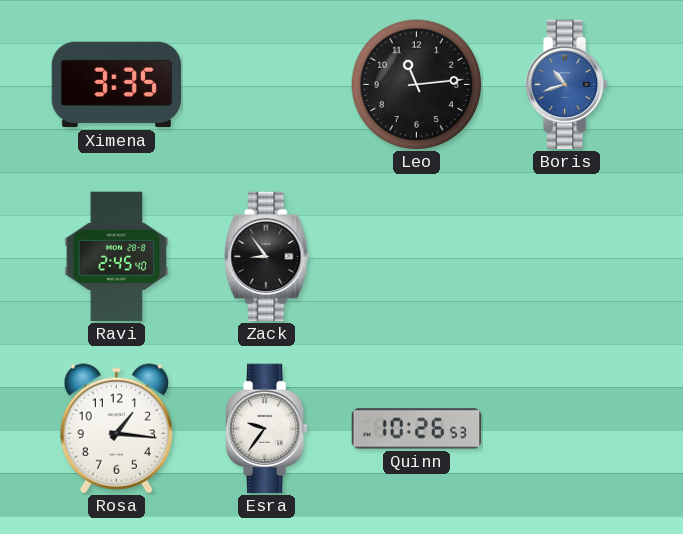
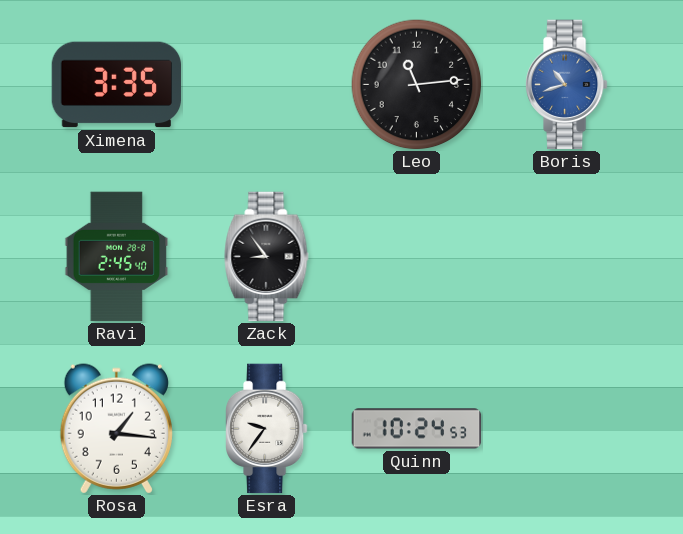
Quinn: 10:26 -> 10:24
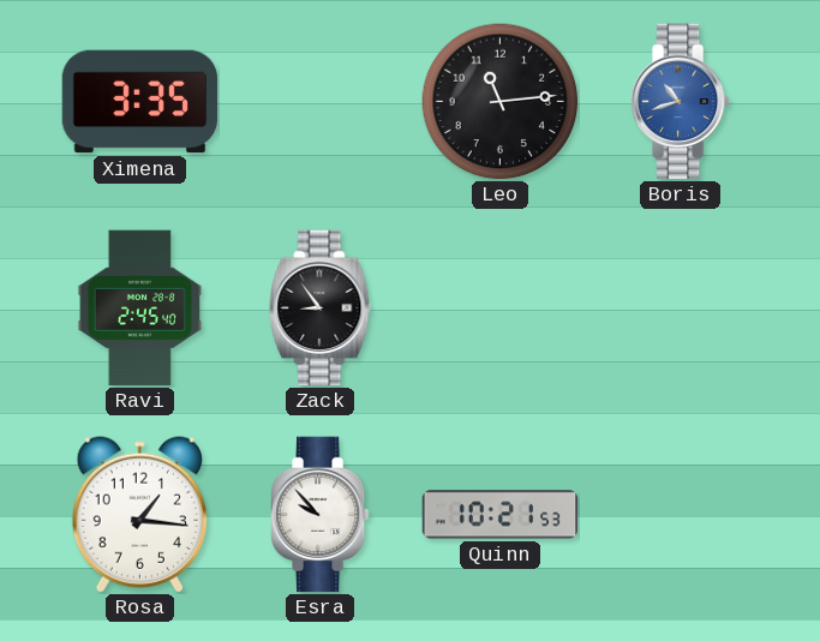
Esra: 9:36 -> 9:53
Quinn: 10:24 -> 10:21
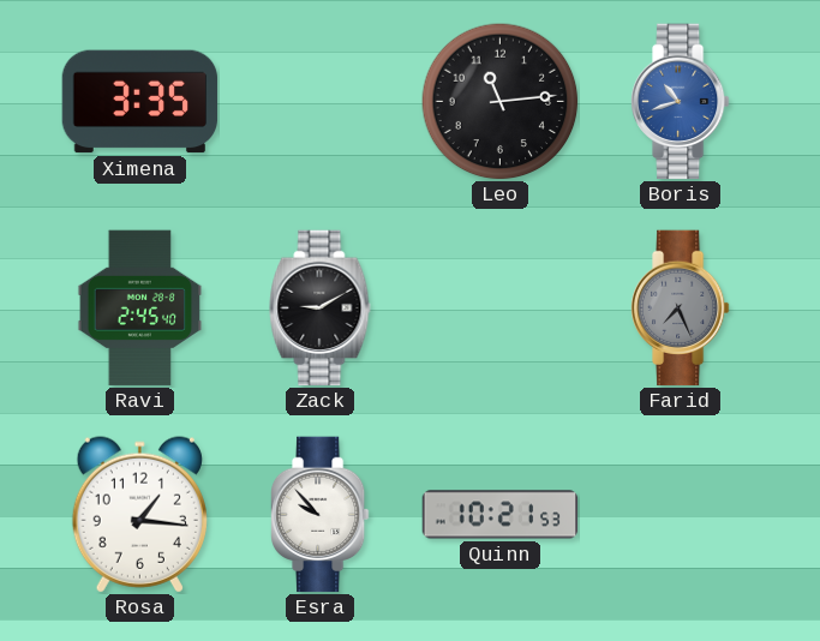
Zack: 8:54 -> 9:10
Farid: none -> 7:26
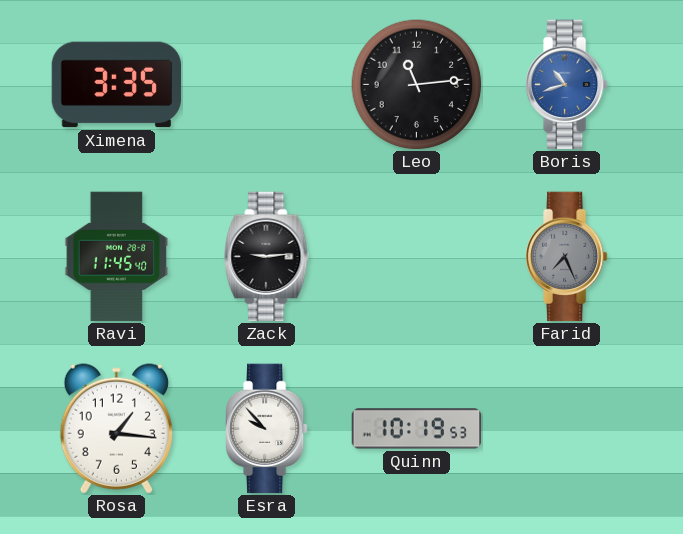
Ravi: 2:45 -> 11:45
Zack: 9:10 -> 9:14
Quinn: 10:21 -> 10:19
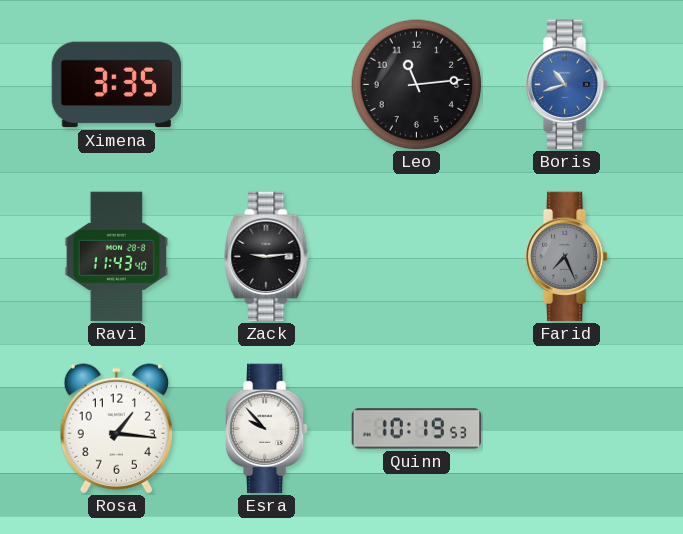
Ravi: 11:45 -> 11:43
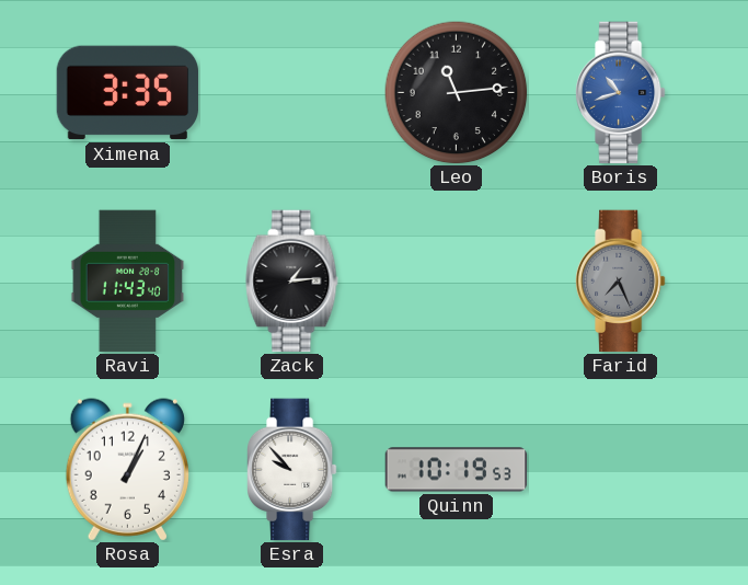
Zack: 9:14 -> 1:14
Rosa: 1:16 -> 1:04
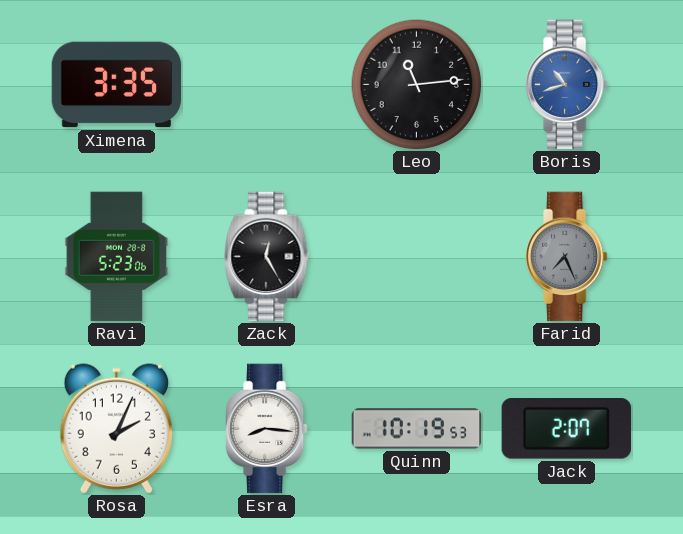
Ravi: 11:43 -> 5:23
Zack: 1:14 -> 12:25
Rosa: 1:04 -> 2:04
Esra: 9:53 -> 8:16
Jack: none -> 2:07
